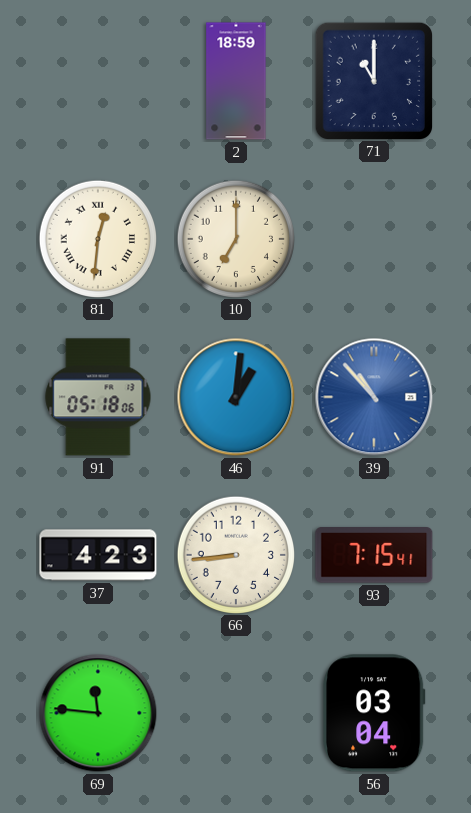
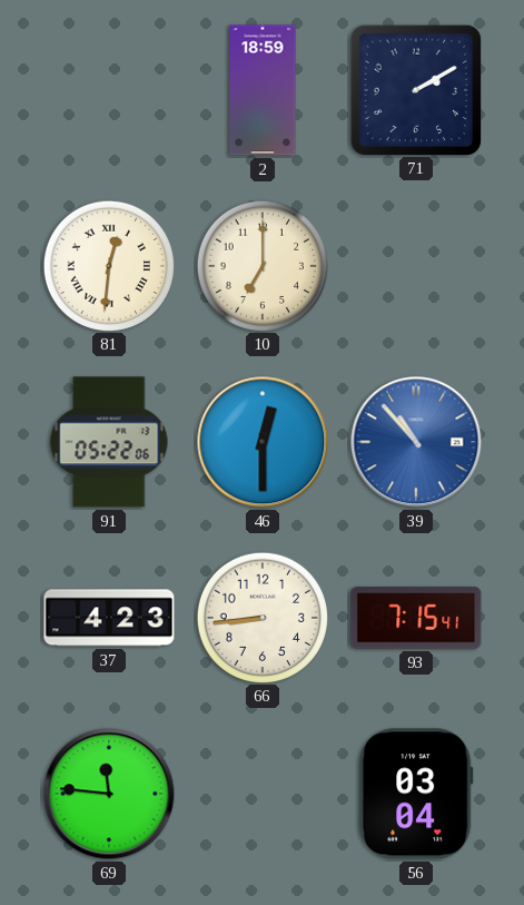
71: 11:00 -> 2:10
91: 05:18 -> 05:22
46: 1:01 -> 12:30
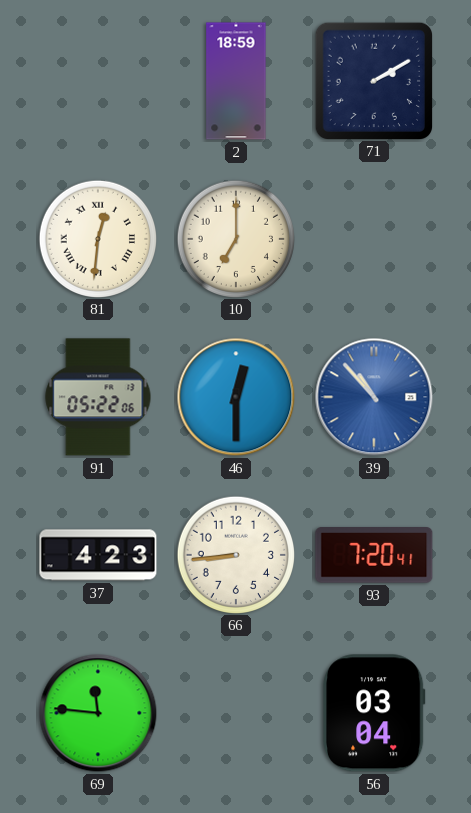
93: 7:15 -> 7:20
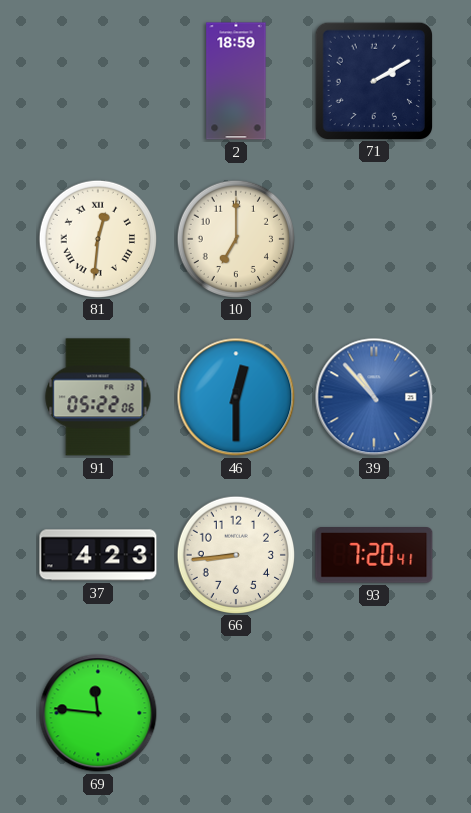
56: 03:04 -> none
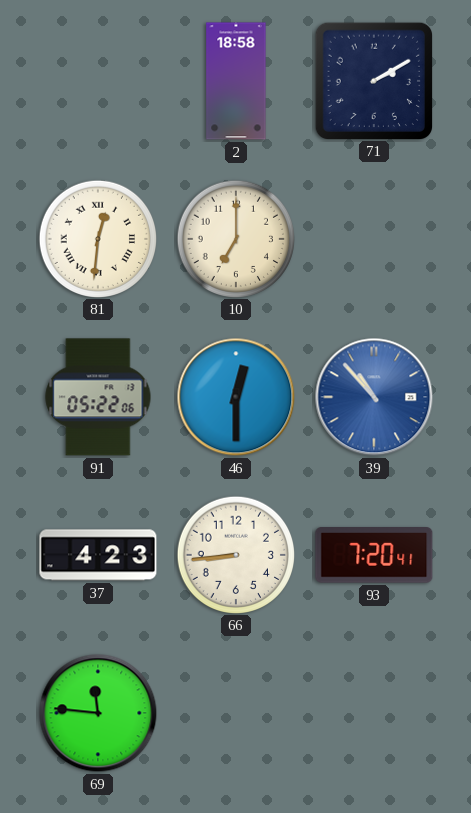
2: 18:59 -> 18:58
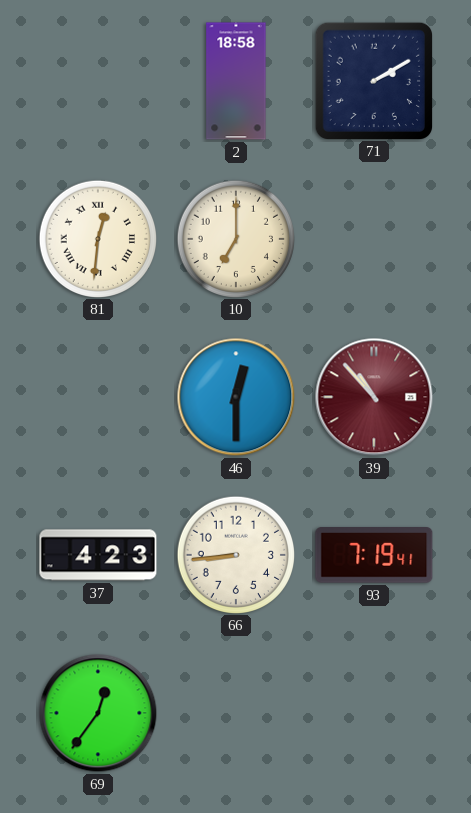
91: 05:22 -> none
39 dial: blue -> burgundy
93: 7:20 -> 7:19
69: 11:46 -> 12:36
